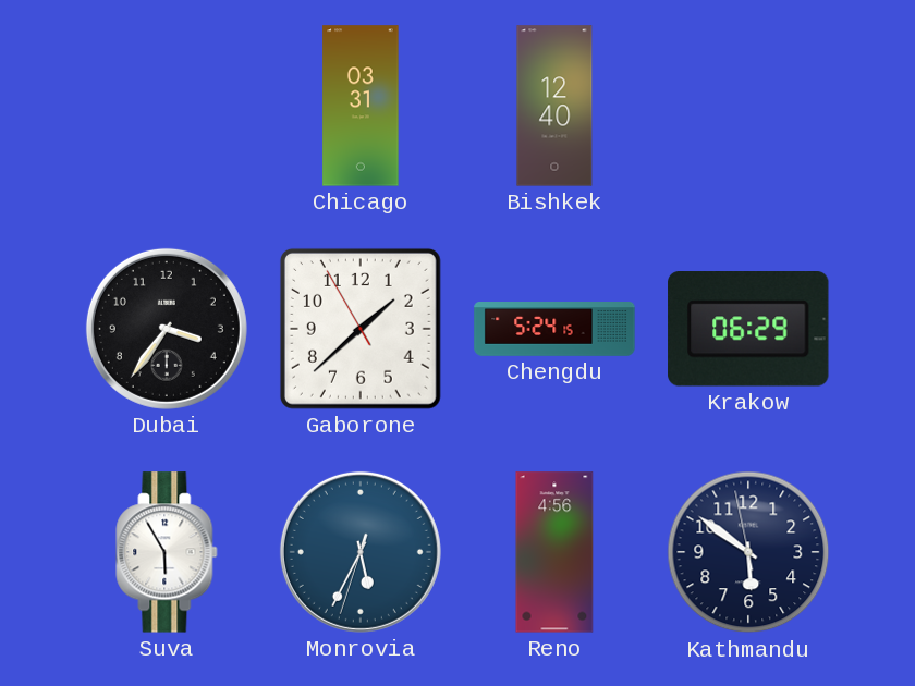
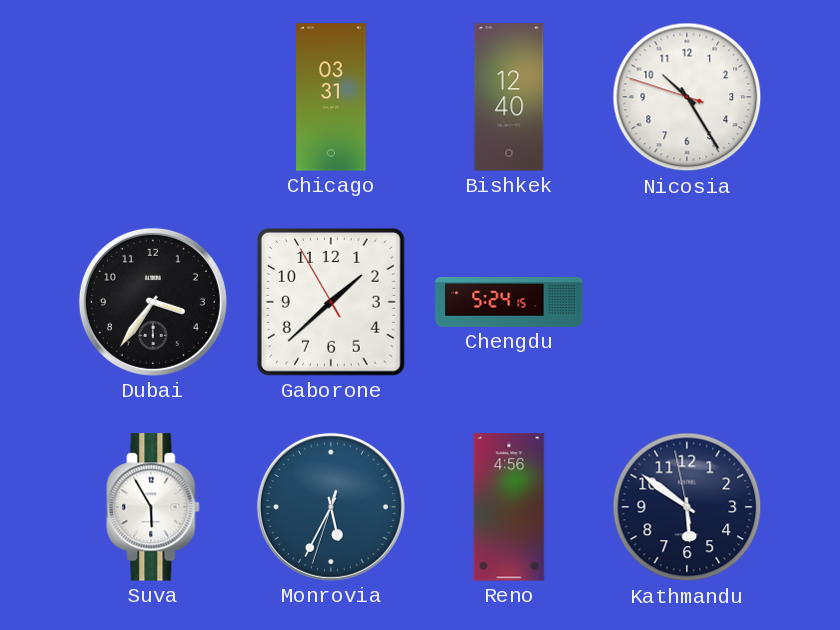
Nicosia: none -> 10:24
Krakow: 06:29 -> none
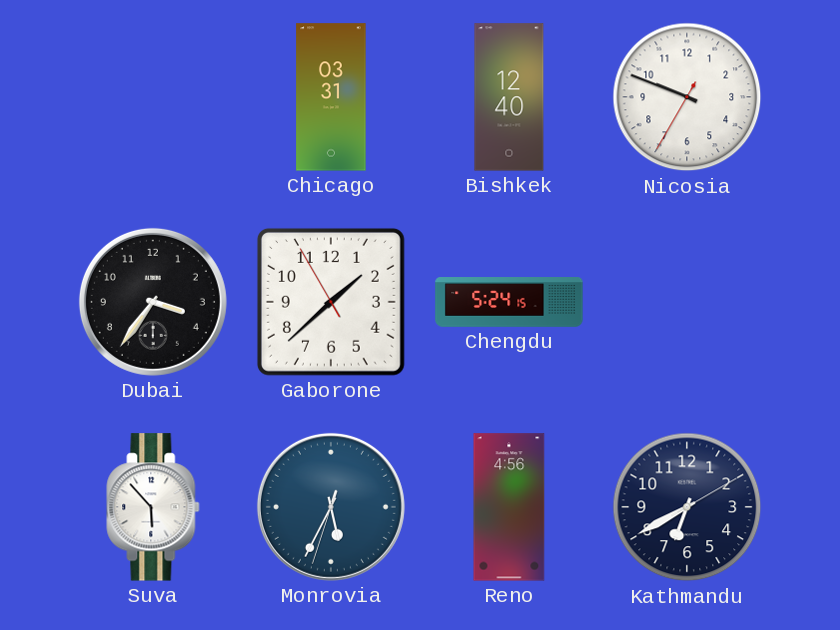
Nicosia: 10:24 -> 9:48
Suva: 5:55 -> 5:53
Kathmandu: 5:50 -> 6:40
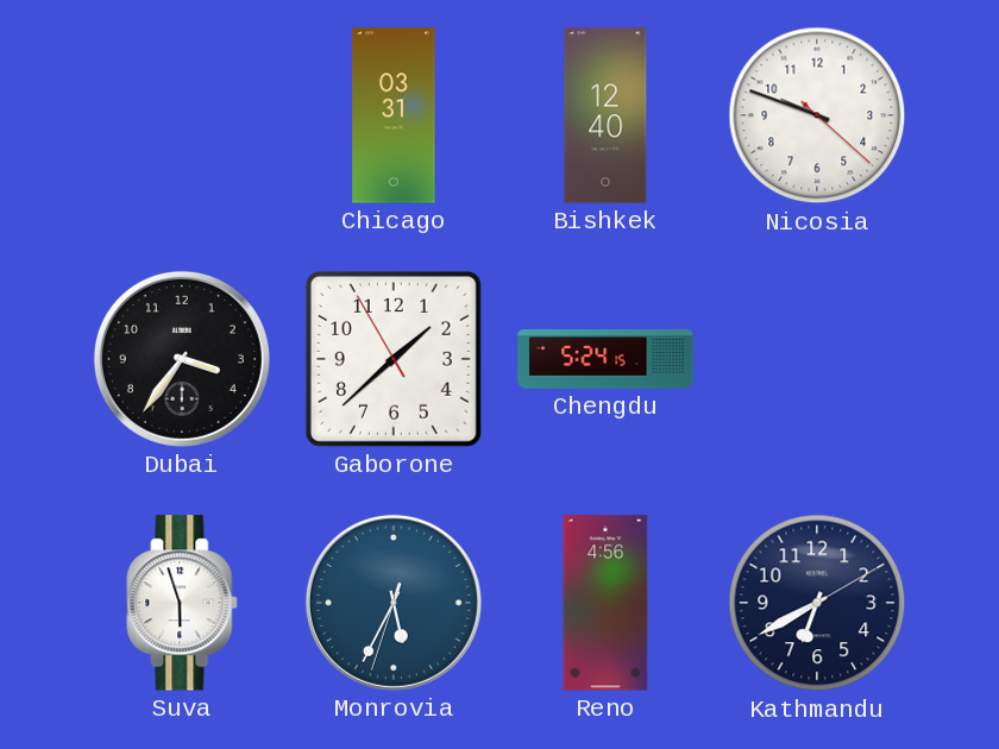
Nicosia: 9:48:35 -> 9:48:22
Suva: 5:53 -> 5:57
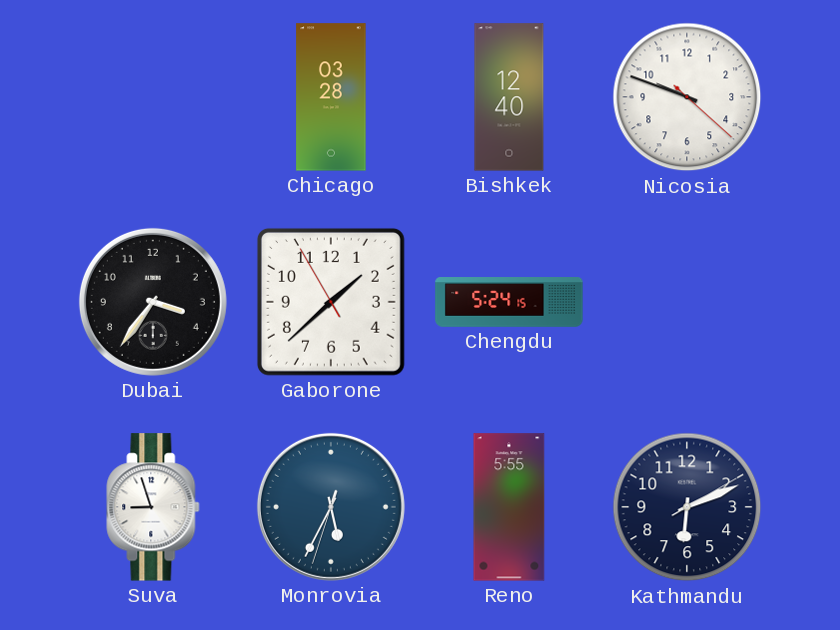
Chicago: 03:31 -> 03:28
Suva: 5:57 -> 8:57
Reno: 4:56 -> 5:55
Kathmandu: 6:40 -> 6:11
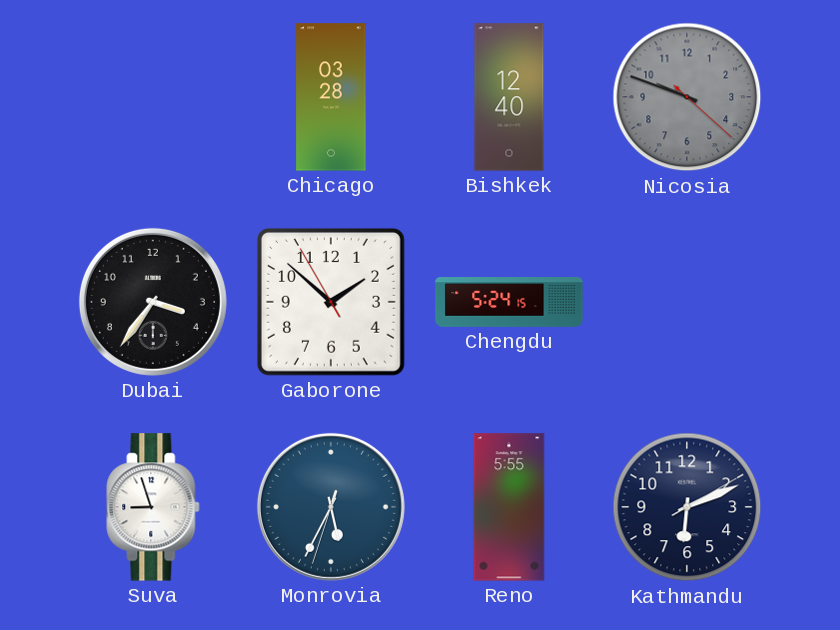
Nicosia dial: white -> grey
Gaborone: 1:37 -> 1:51
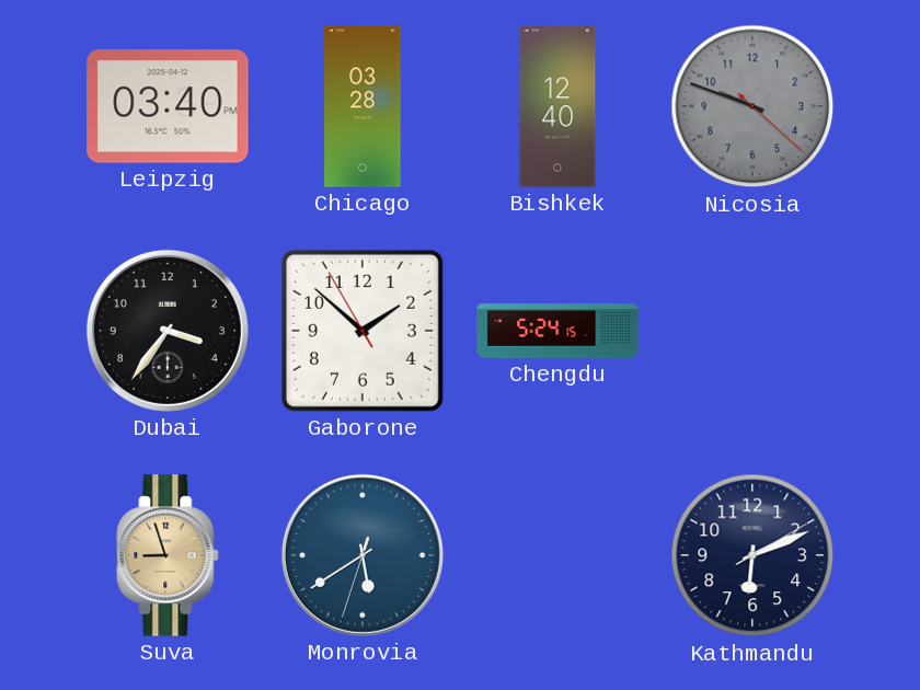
Leipzig: none -> 03:40
Suva dial: white -> champagne
Monrovia: 5:34 -> 5:39
Reno: 5:55 -> none
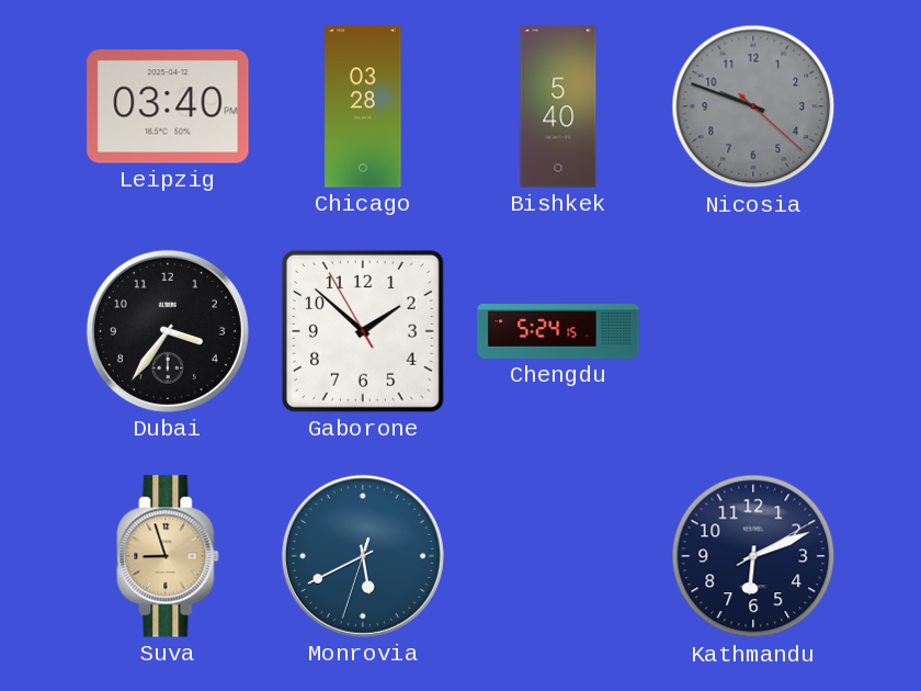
Bishkek: 12:40 -> 5:40
Monrovia: 5:39 -> 5:40
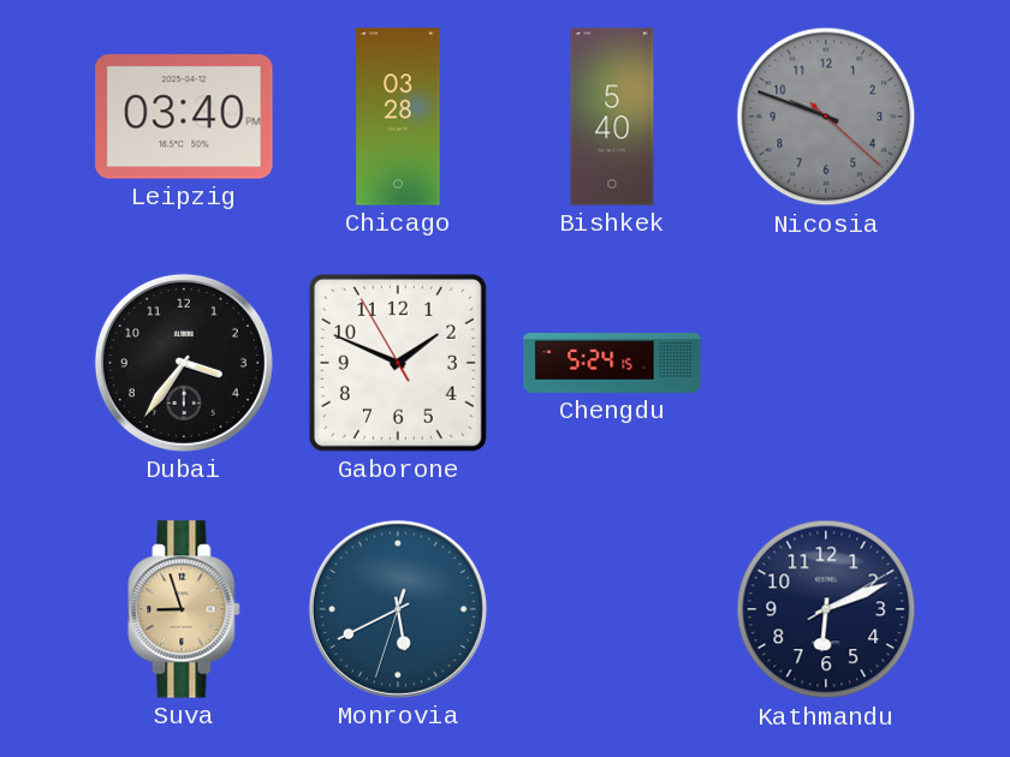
Gaborone: 1:51 -> 1:48
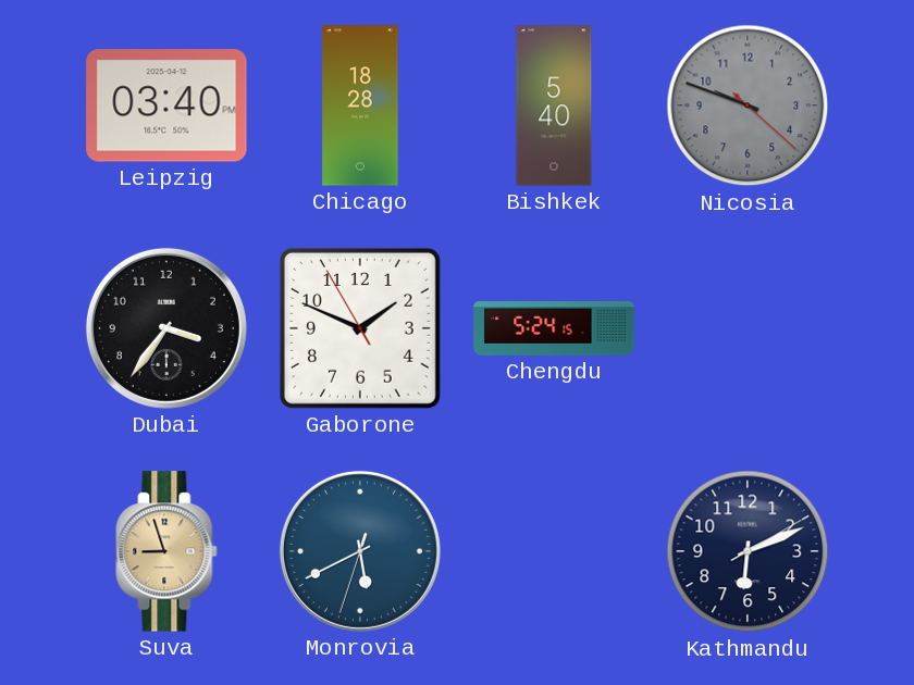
Chicago: 03:28 -> 18:28
